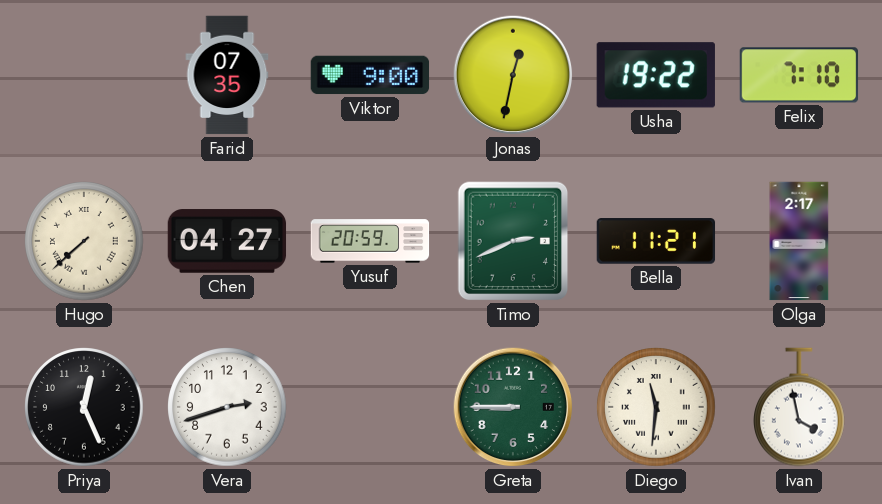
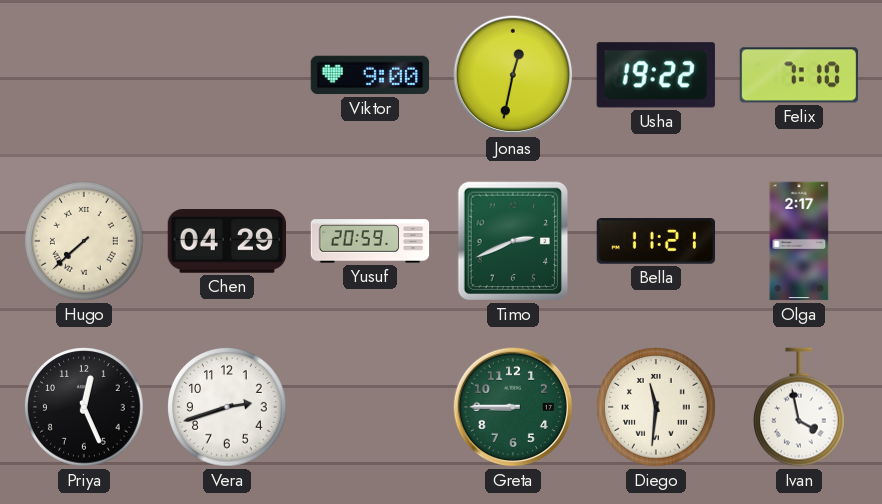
Farid: 07:35 -> none
Chen: 04:27 -> 04:29
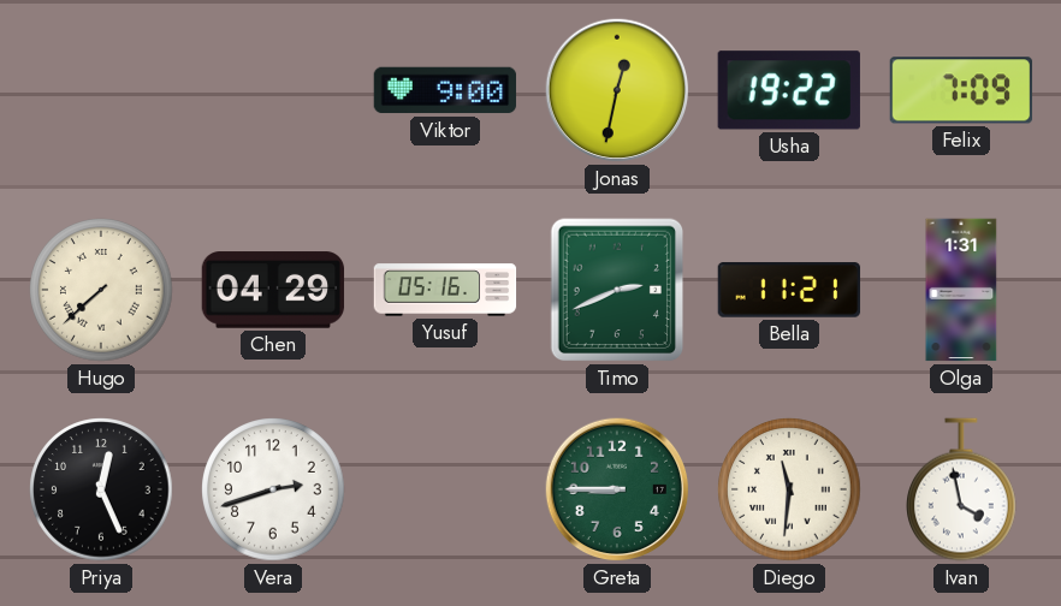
Felix: 7:10 -> 7:09
Yusuf: 20:59 -> 05:16
Olga: 2:17 -> 1:31
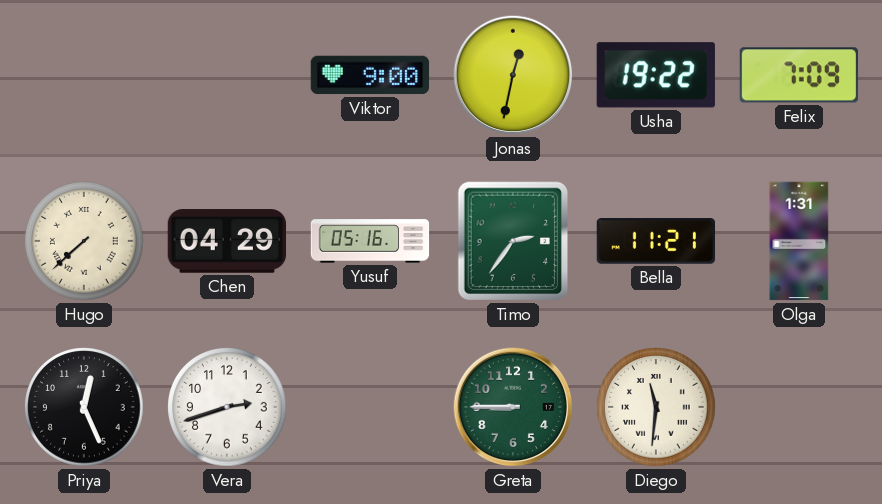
Timo: 2:41 -> 2:36
Ivan: 3:58 -> none
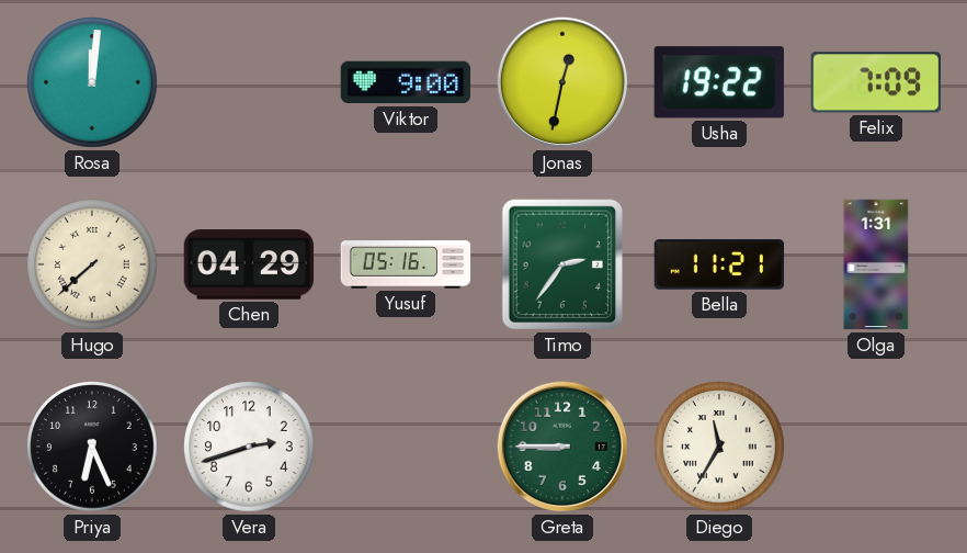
Rosa: none -> 12:01
Priya: 12:26 -> 6:26
Diego: 11:31 -> 11:35
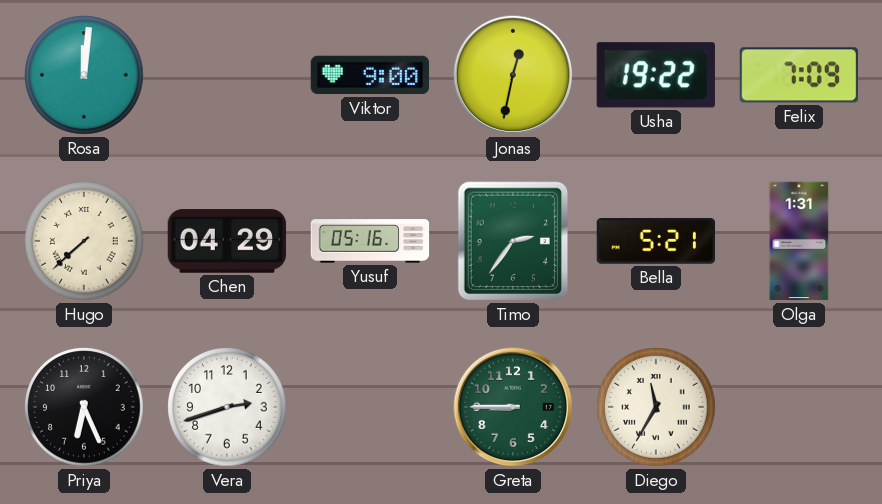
Bella: 11:21 -> 5:21
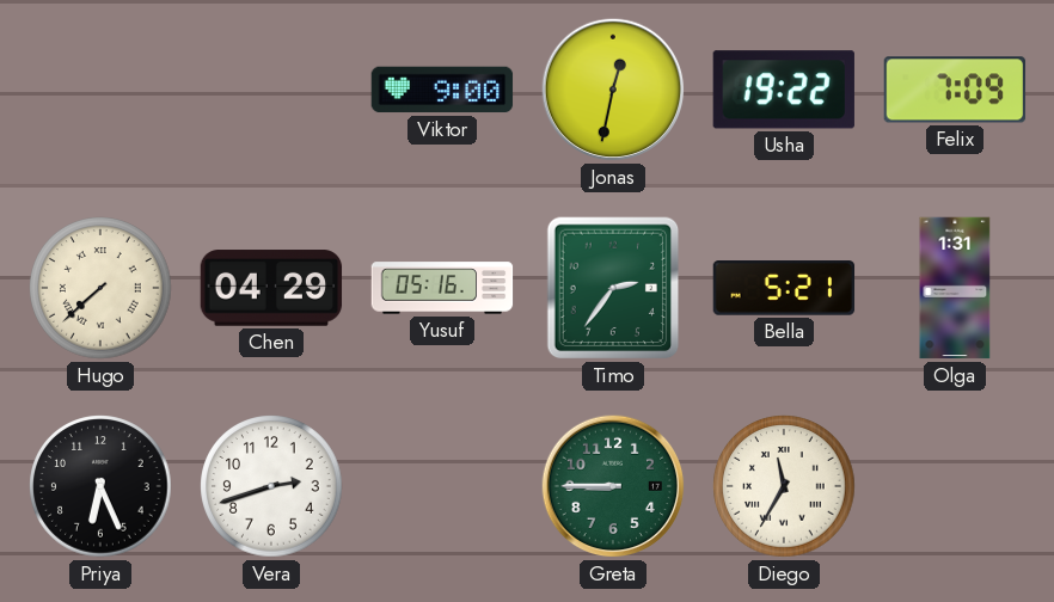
Rosa: 12:01 -> none
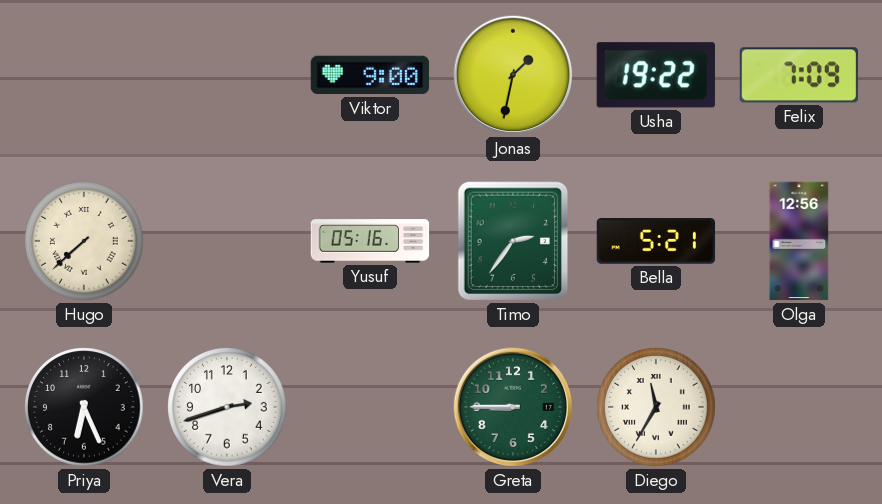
Jonas: 12:32 -> 1:32
Chen: 04:29 -> none
Olga: 1:31 -> 12:56
